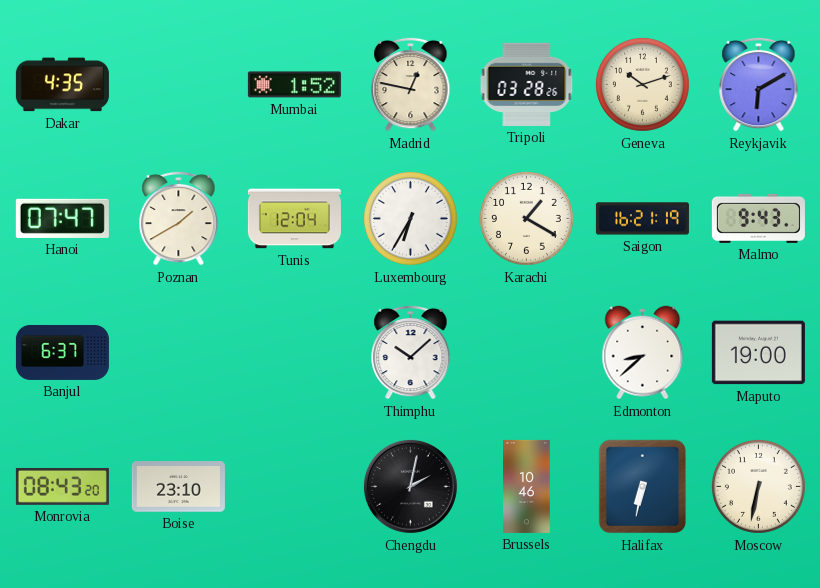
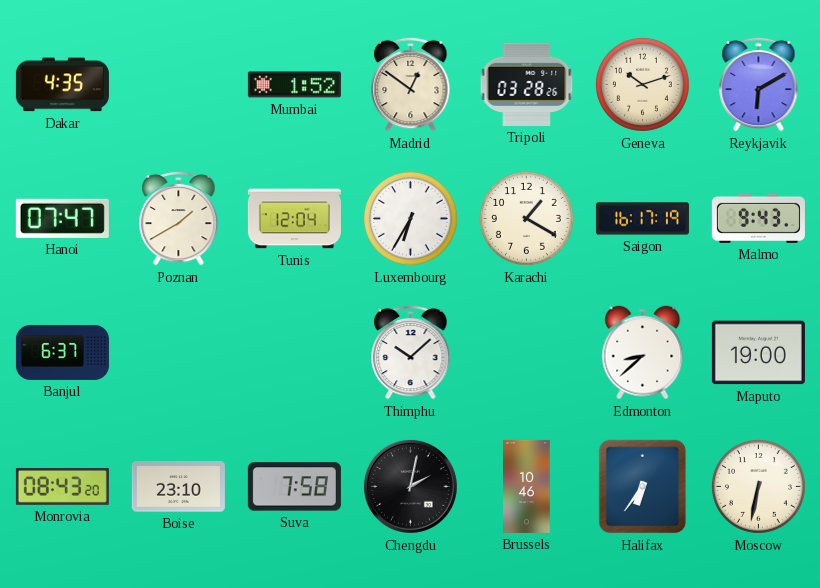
Madrid: 12:47 -> 12:51
Saigon: 16:21 -> 16:17
Suva: none -> 7:58
Halifax: 6:32 -> 6:36
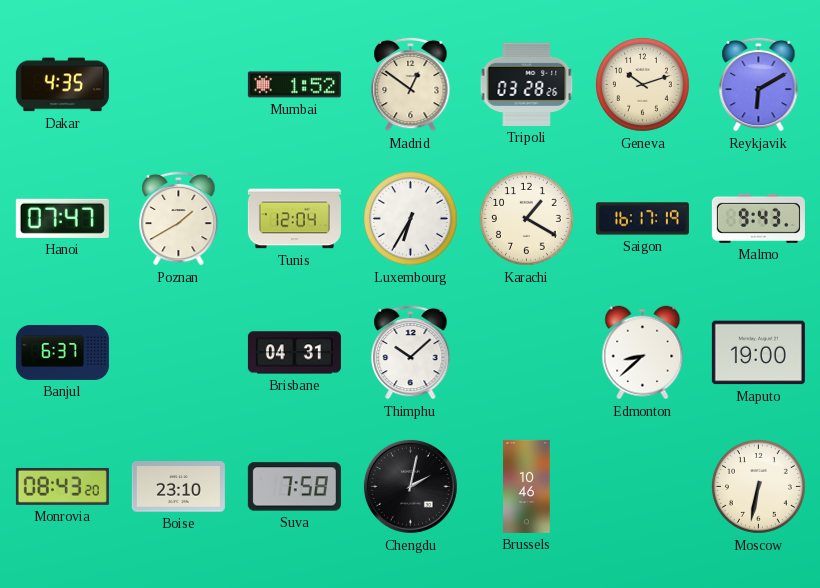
Brisbane: none -> 04:31
Halifax: 6:36 -> none
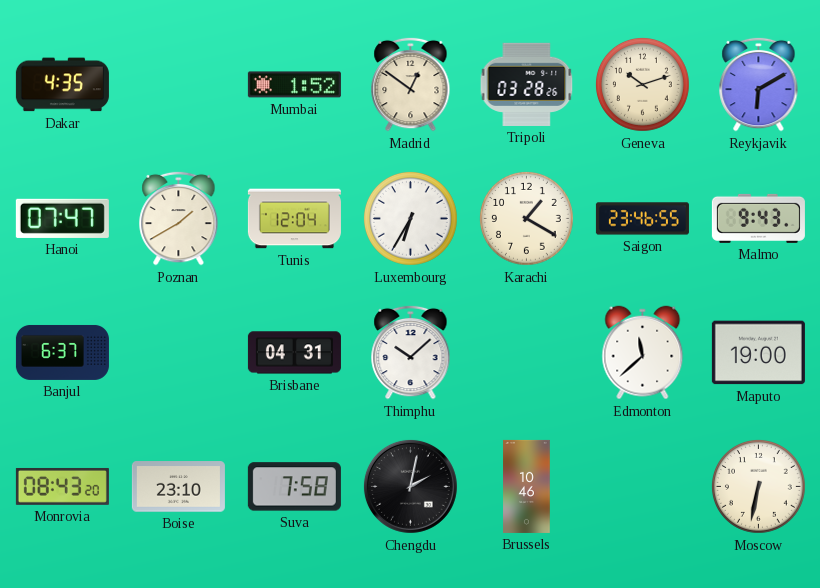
Saigon: 16:17 -> 23:46
Edmonton: 8:38 -> 11:38
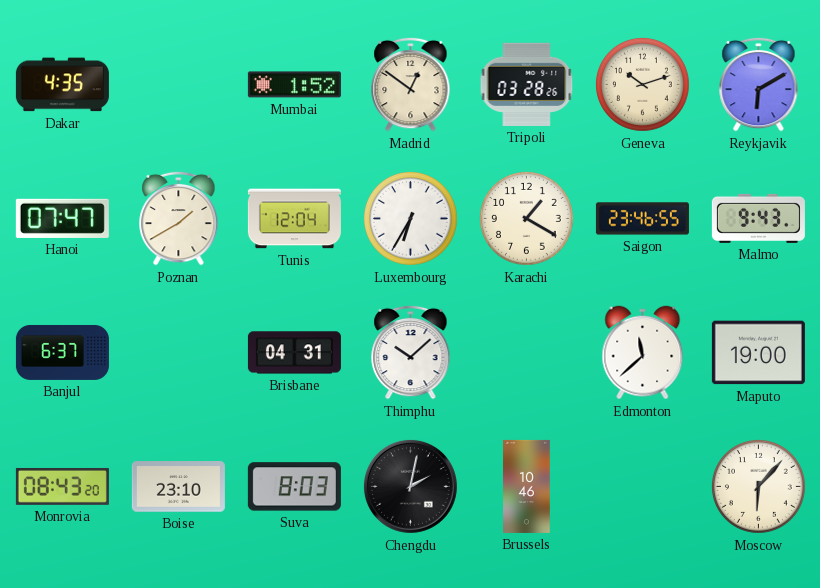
Suva: 7:58 -> 8:03
Moscow: 6:32 -> 6:07
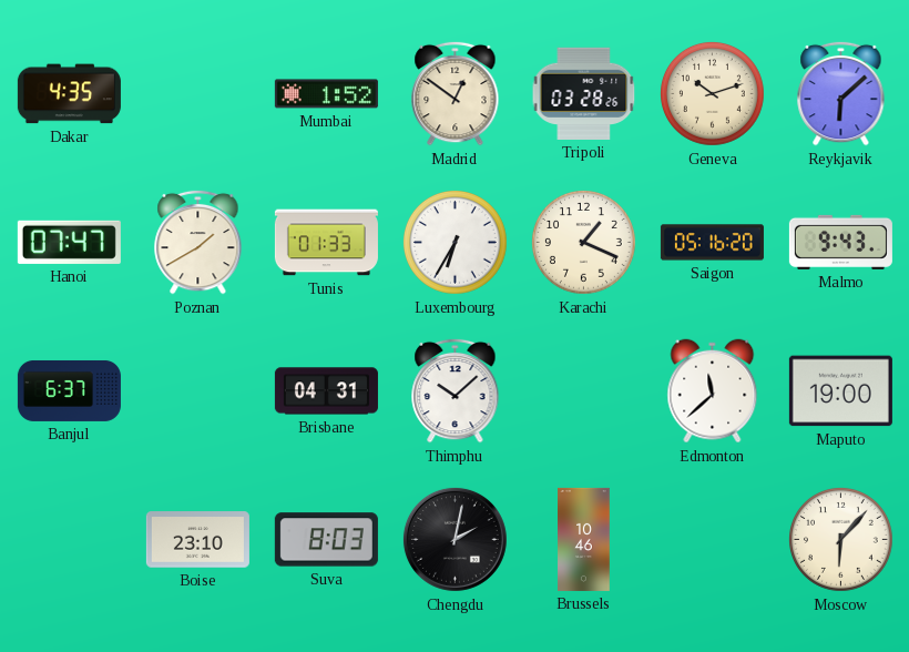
Reykjavik: 6:10 -> 6:08
Tunis: 12:04 -> 01:33
Karachi: 1:20 -> 1:19
Saigon: 23:46 -> 05:16
Monrovia: 08:43 -> none
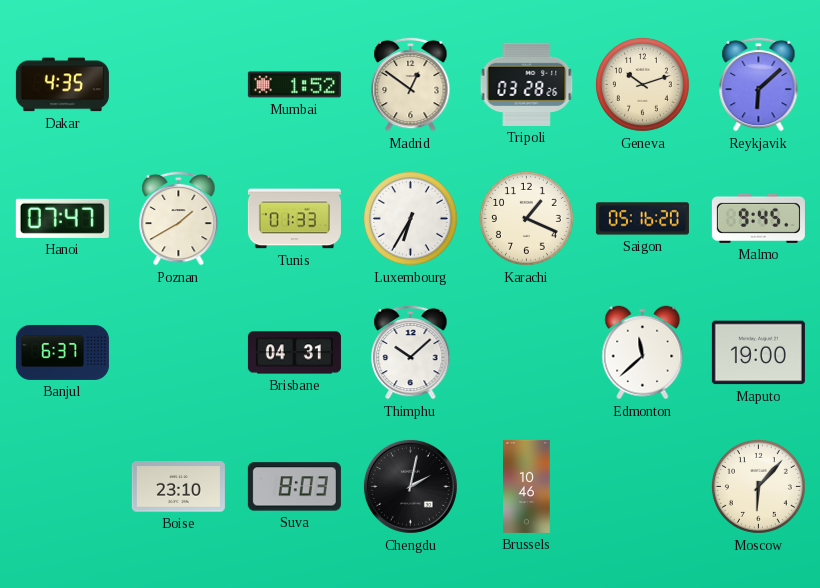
Malmo: 9:43 -> 9:45
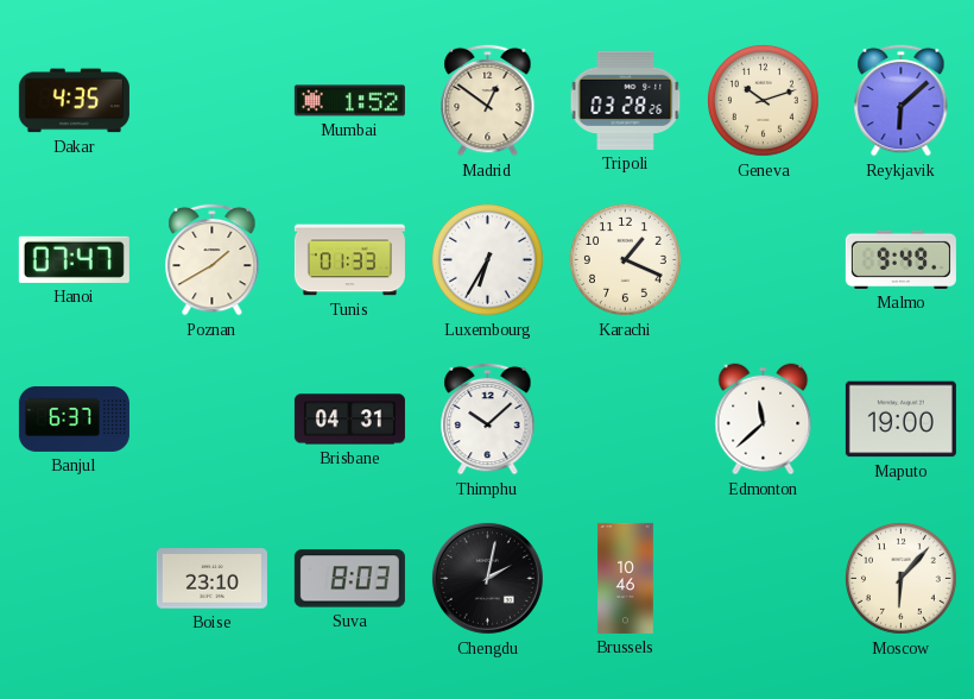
Saigon: 05:16 -> none
Malmo: 9:45 -> 9:49
